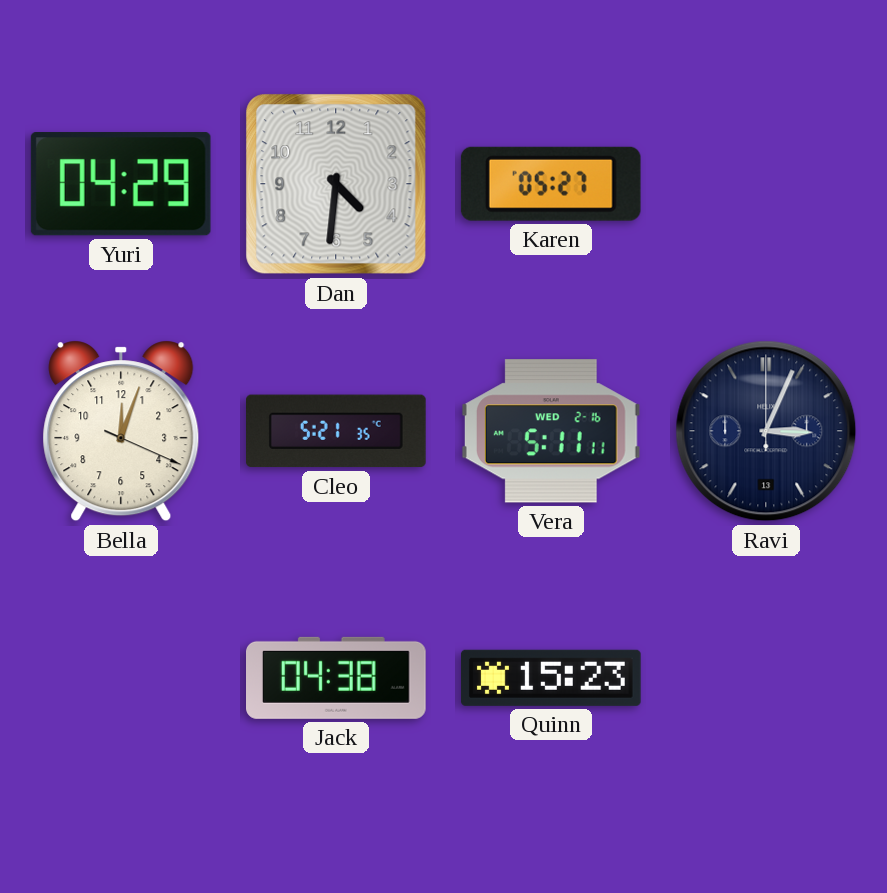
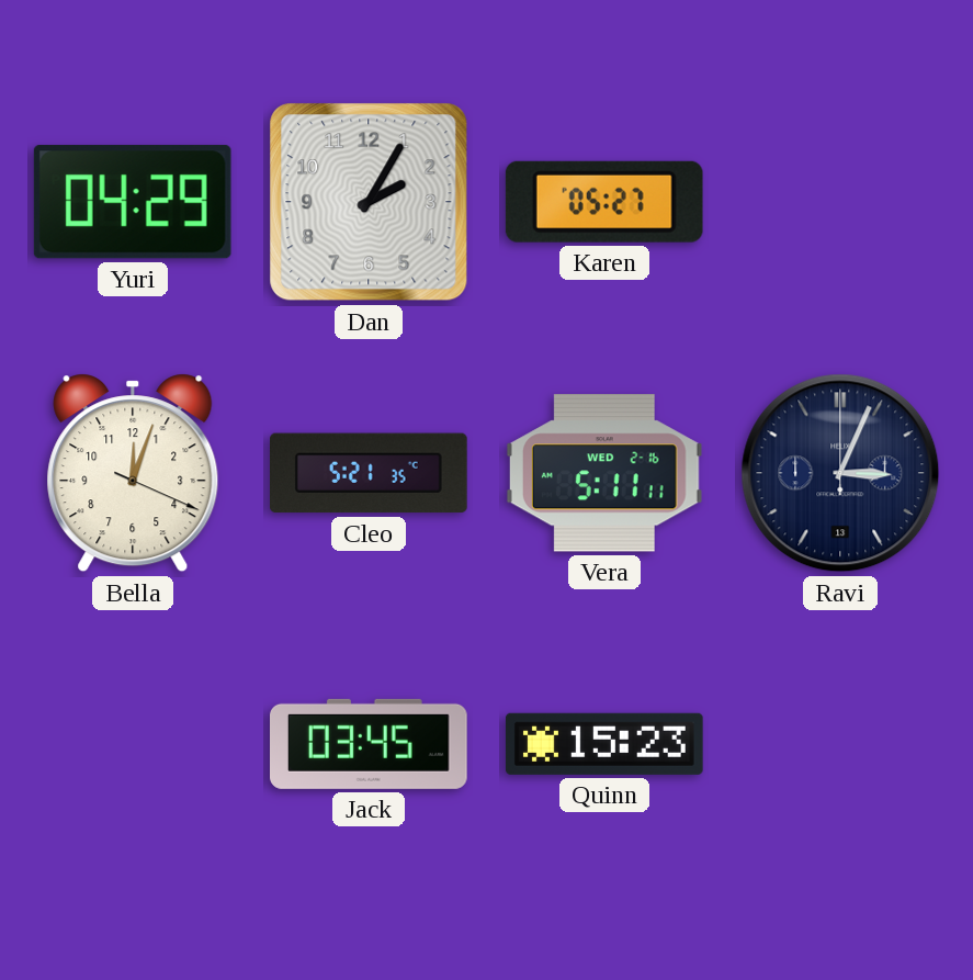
Dan: 4:31 -> 2:05
Jack: 04:38 -> 03:45
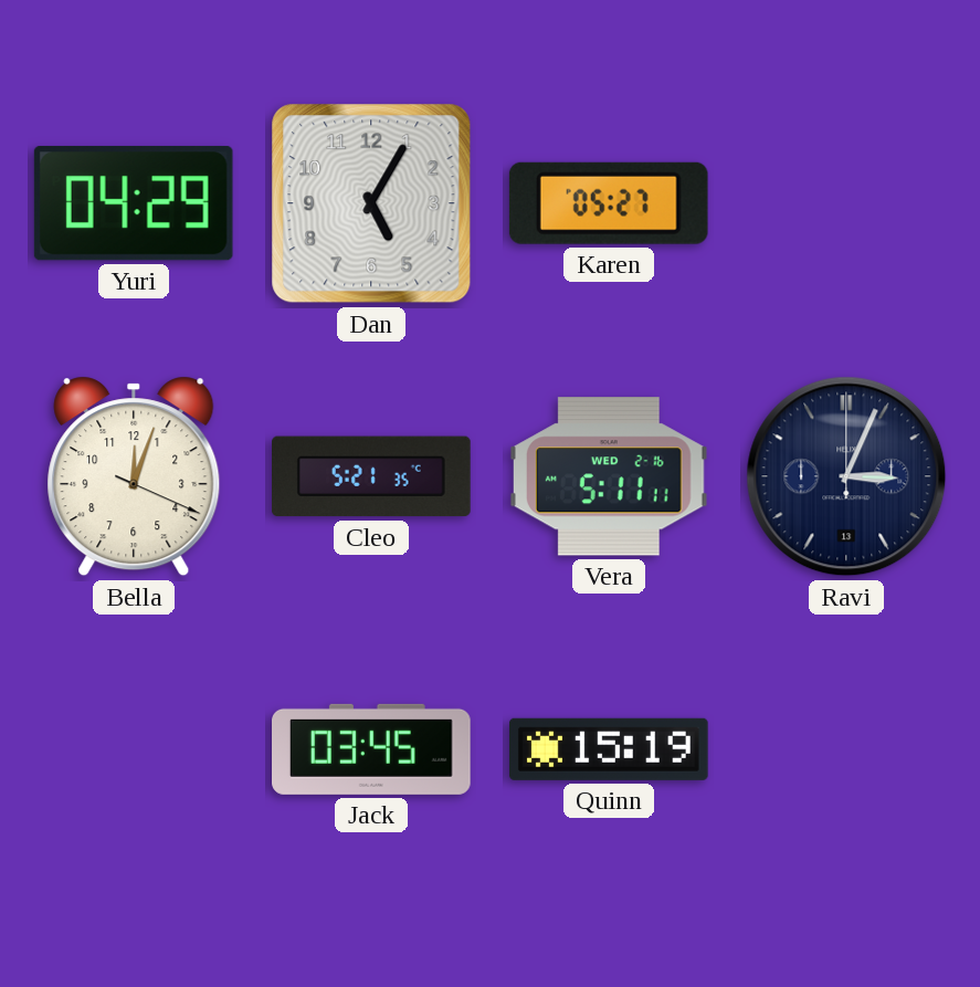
Dan: 2:05 -> 5:05
Quinn: 15:23 -> 15:19
